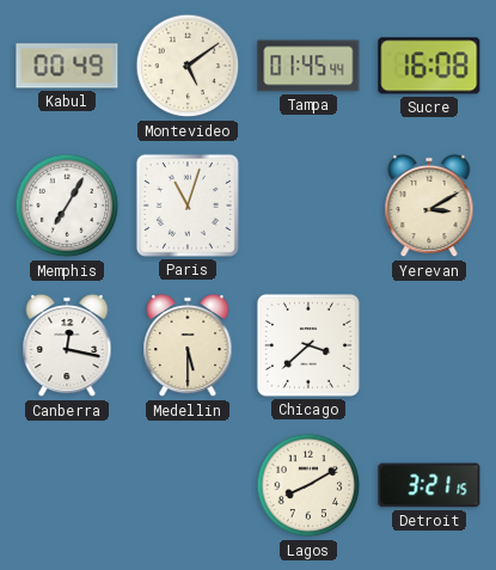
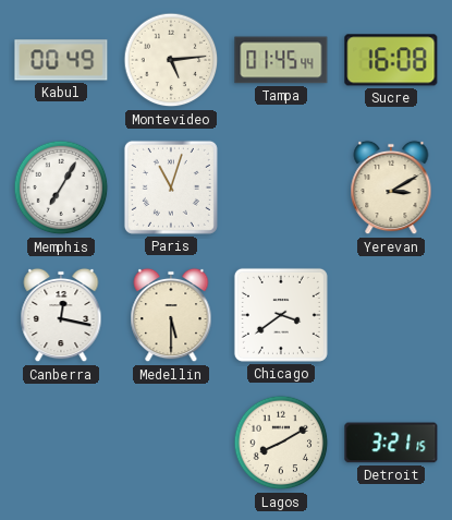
Montevideo: 5:09 -> 5:14
Chicago: 3:38 -> 3:39
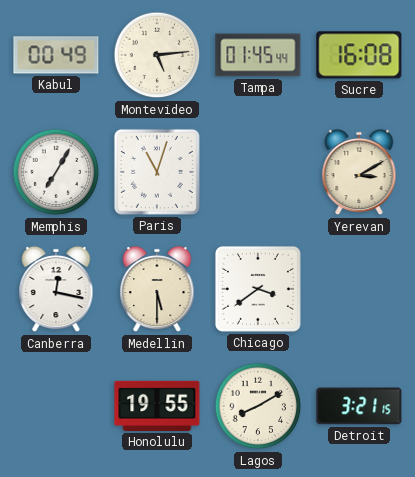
Honolulu: none -> 19:55
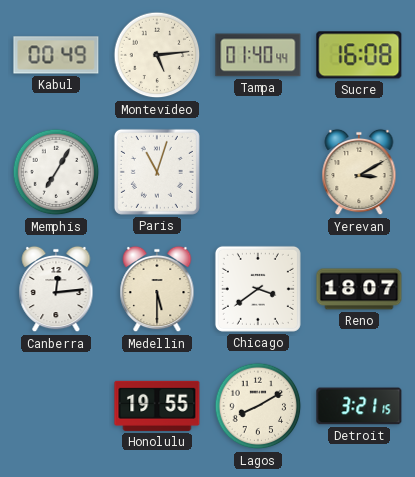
Tampa: 01:45 -> 01:40
Canberra: 12:17 -> 12:14
Reno: none -> 18:07
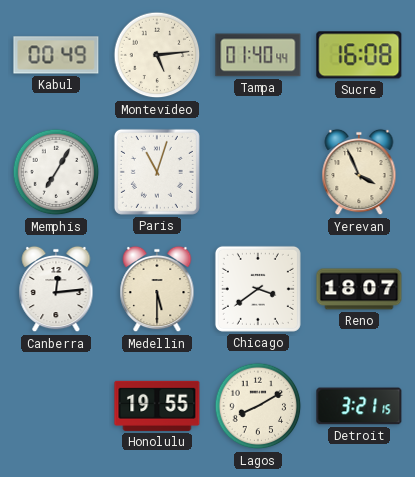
Yerevan: 3:10 -> 3:56
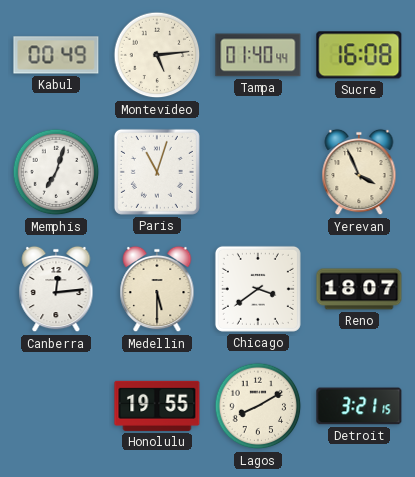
Memphis: 7:05 -> 7:03
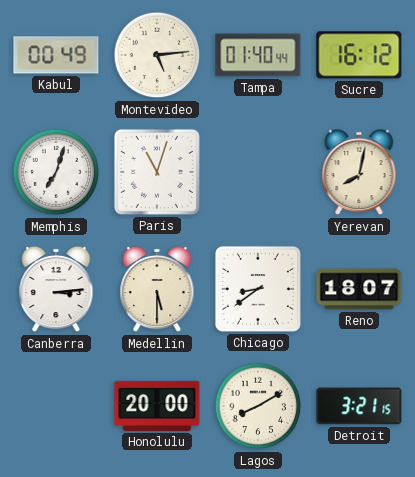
Sucre: 16:08 -> 16:12
Yerevan: 3:56 -> 8:02
Canberra: 12:14 -> 3:14
Chicago: 3:39 -> 8:39
Honolulu: 19:55 -> 20:00
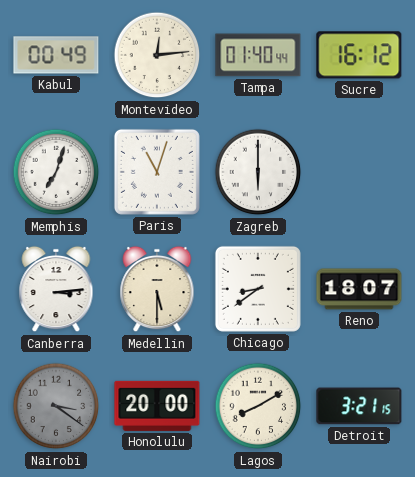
Montevideo: 5:14 -> 12:14
Zagreb: none -> 6:00
Yerevan: 8:02 -> none
Nairobi: none -> 3:21
